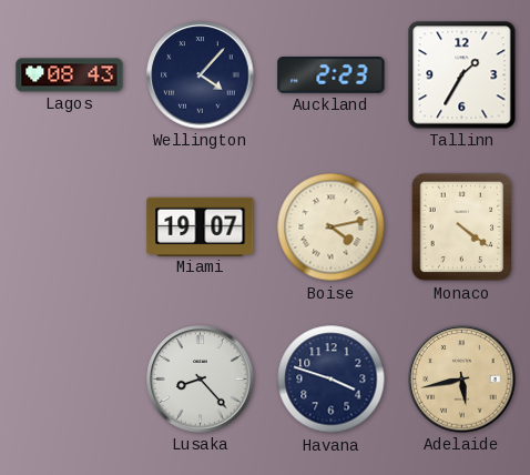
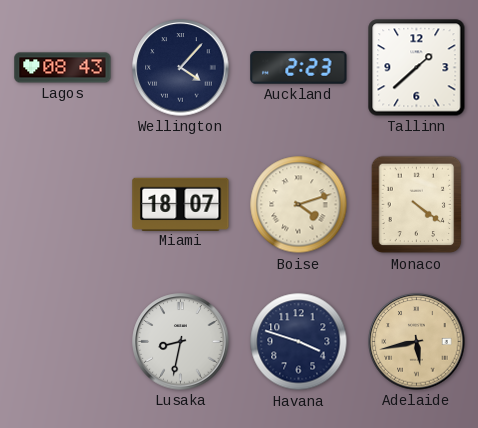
Tallinn: 1:35 -> 1:38
Miami: 19:07 -> 18:07
Boise: 4:13 -> 4:12
Lusaka: 8:23 -> 8:32
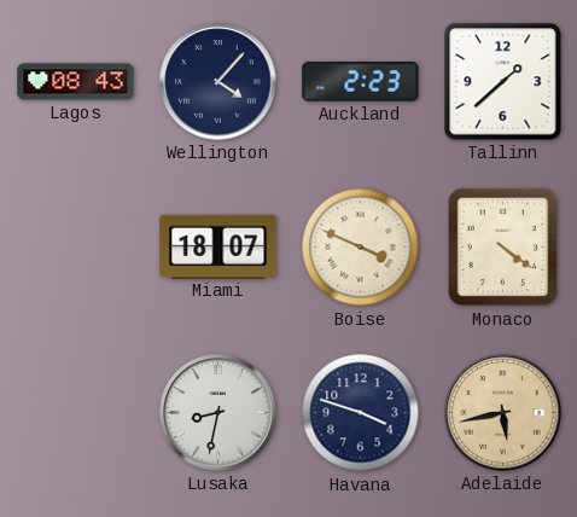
Boise: 4:12 -> 3:49
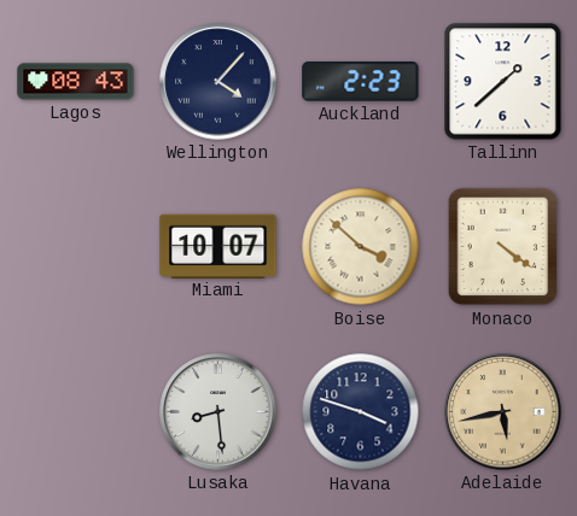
Miami: 18:07 -> 10:07
Boise: 3:49 -> 3:52
Lusaka: 8:32 -> 8:29
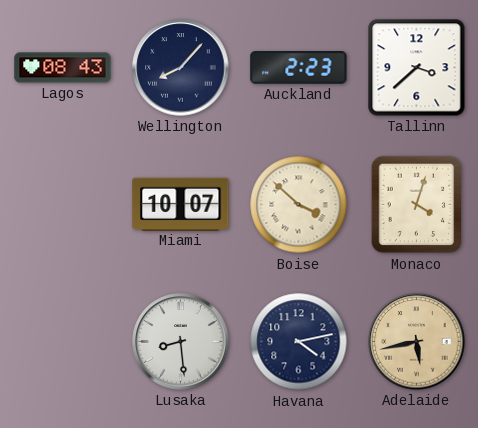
Wellington: 4:07 -> 8:07
Tallinn: 1:38 -> 3:38
Monaco: 4:21 -> 4:03
Havana: 3:48 -> 4:13
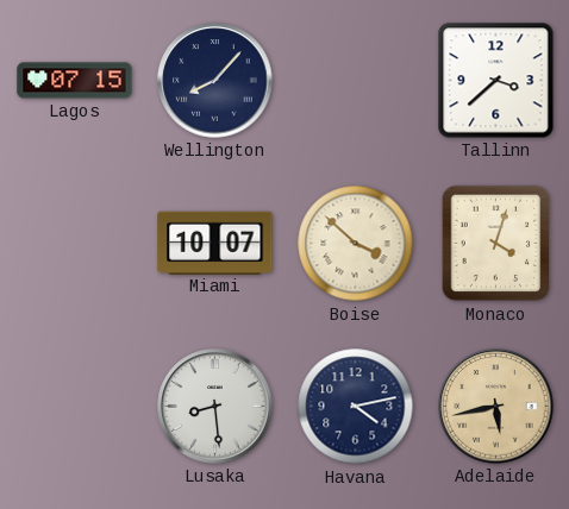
Lagos: 08:43 -> 07:15
Auckland: 2:23 -> none
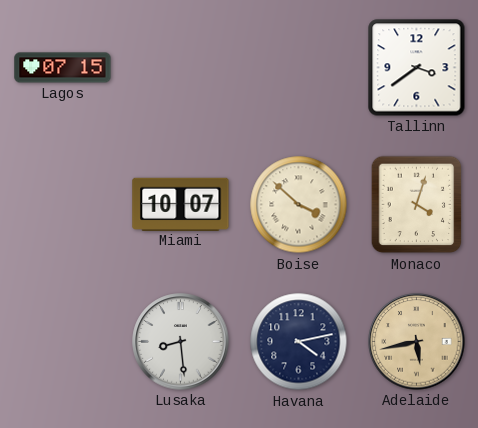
Wellington: 8:07 -> none
Tallinn: 3:38 -> 3:39
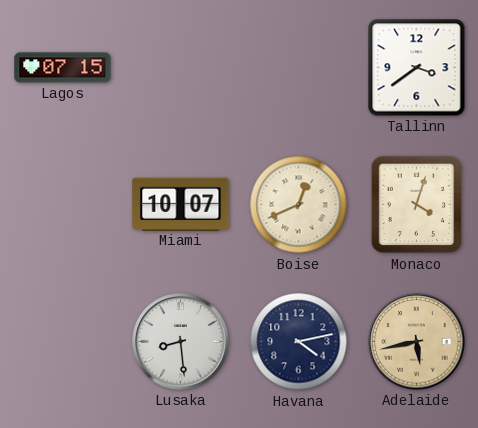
Boise: 3:52 -> 12:41
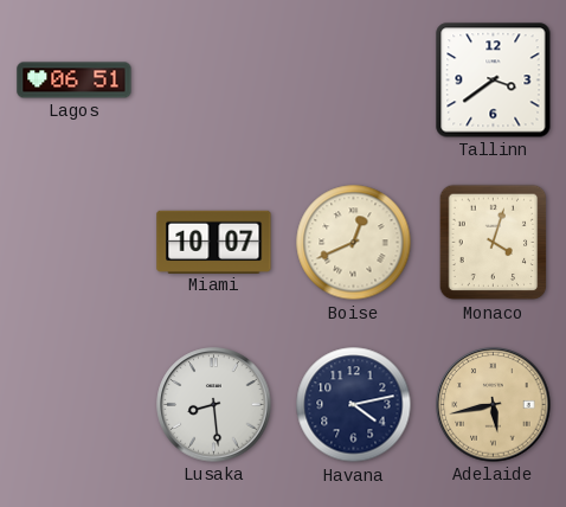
Lagos: 07:15 -> 06:51
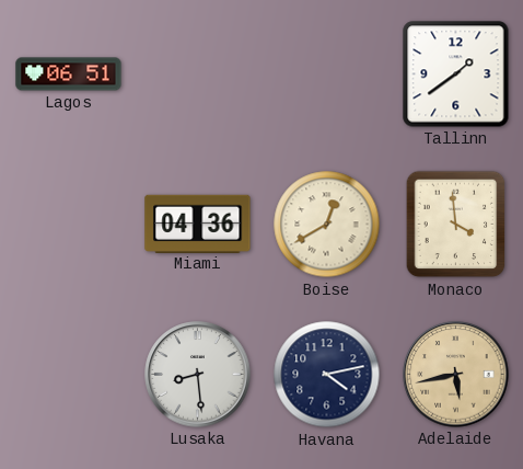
Tallinn: 3:39 -> 1:39
Miami: 10:07 -> 04:36
Boise: 12:41 -> 12:40
Monaco: 4:03 -> 3:59
